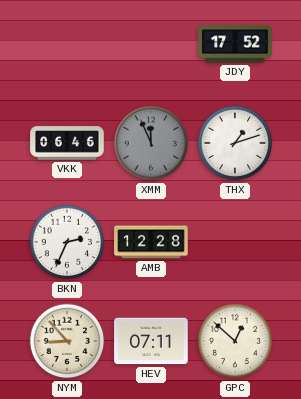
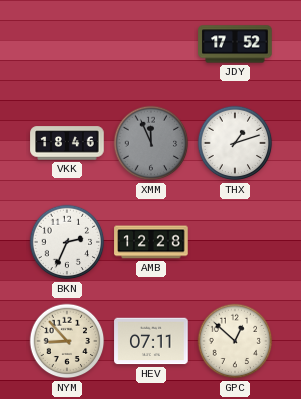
VKK: 06:46 -> 18:46
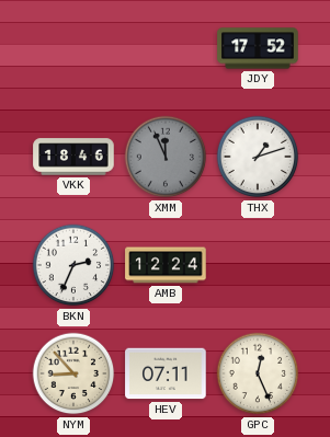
AMB: 12:28 -> 12:24
GPC: 12:52 -> 12:26
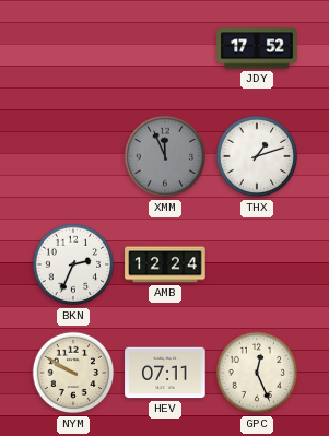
VKK: 18:46 -> none
NYM: 8:53 -> 9:50
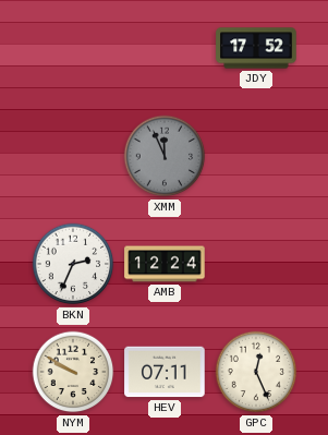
THX: 1:12 -> none
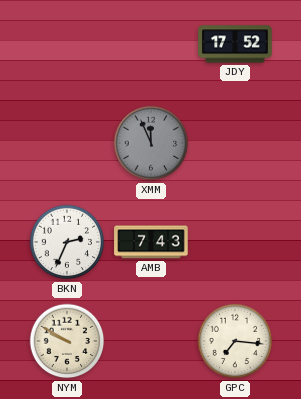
AMB: 12:24 -> 7:43
HEV: 07:11 -> none
GPC: 12:26 -> 7:16
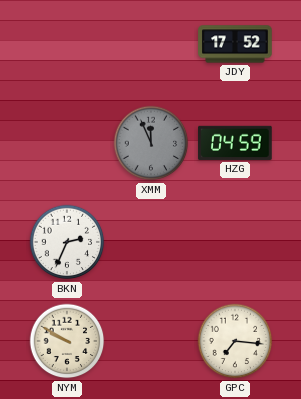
HZG: none -> 04:59
AMB: 7:43 -> none
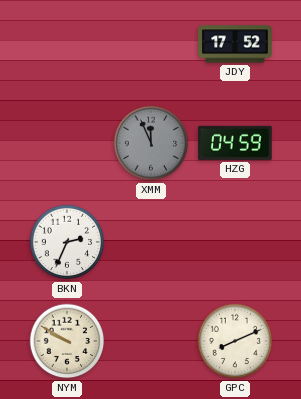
GPC: 7:16 -> 8:11
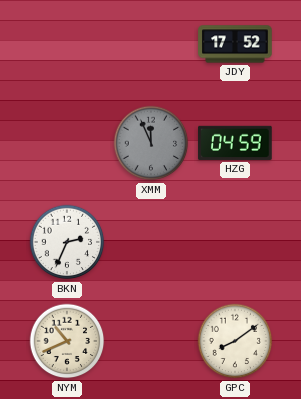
NYM: 9:50 -> 10:41
GPC: 8:11 -> 8:09
